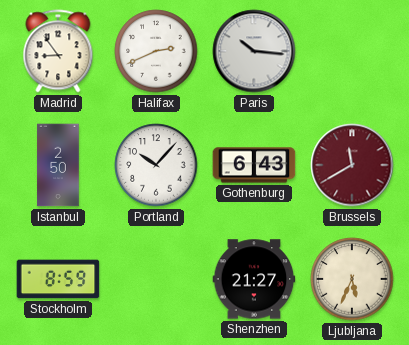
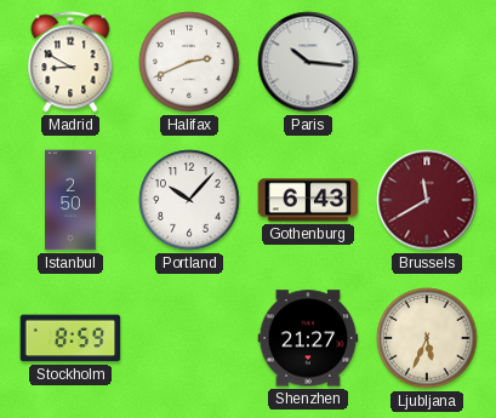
Madrid: 8:54 -> 8:50
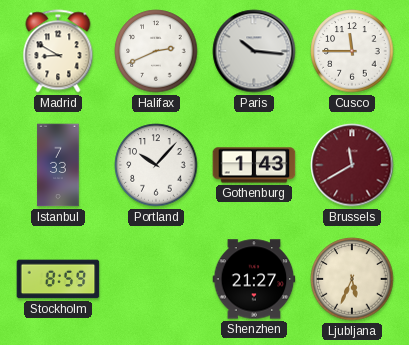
Cusco: none -> 11:45
Istanbul: 2:50 -> 7:33
Gothenburg: 6:43 -> 1:43
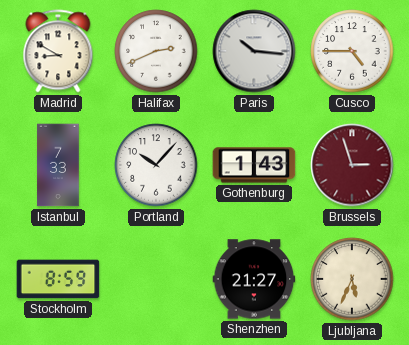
Cusco: 11:45 -> 4:45
Brussels: 11:40 -> 2:57
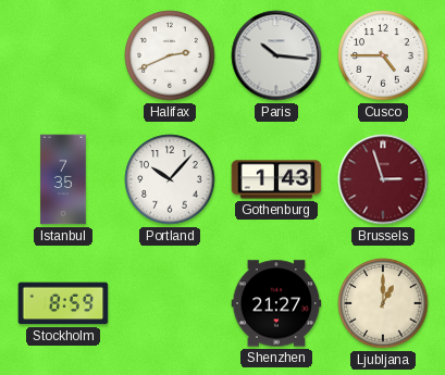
Madrid: 8:50 -> none
Istanbul: 7:33 -> 7:35
Ljubljana: 5:34 -> 1:00
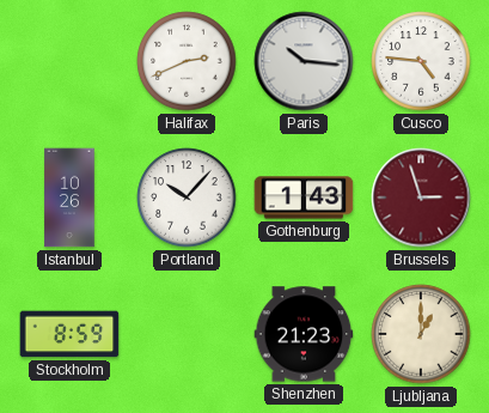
Cusco: 4:45 -> 4:46
Istanbul: 7:35 -> 10:26
Shenzhen: 21:27 -> 21:23
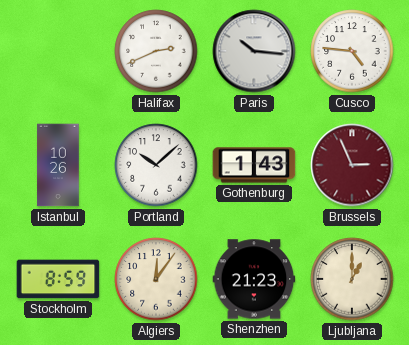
Portland: 10:07 -> 10:08
Brussels: 2:57 -> 2:56
Algiers: none -> 12:06
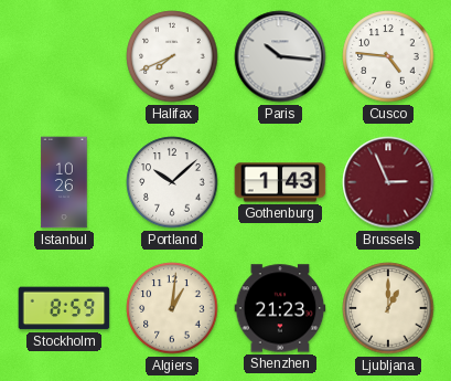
Halifax: 2:41 -> 7:41
Algiers: 12:06 -> 1:01
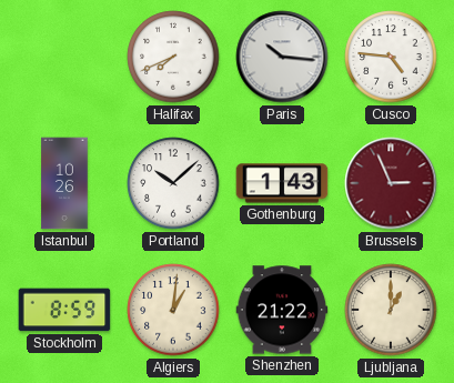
Shenzhen: 21:23 -> 21:22
